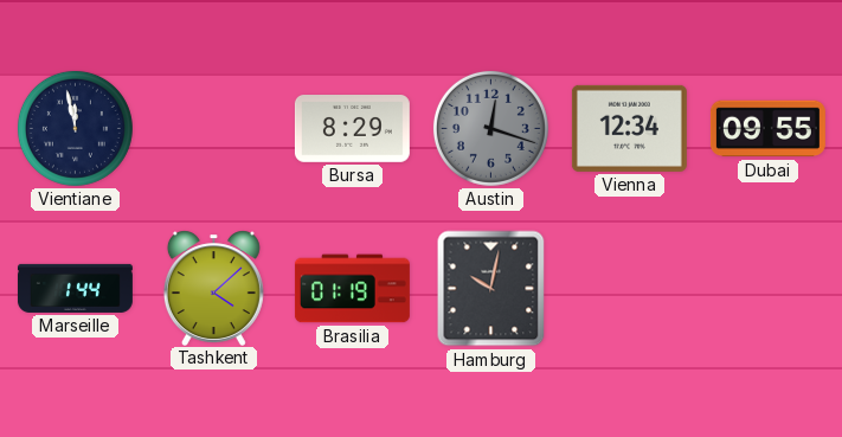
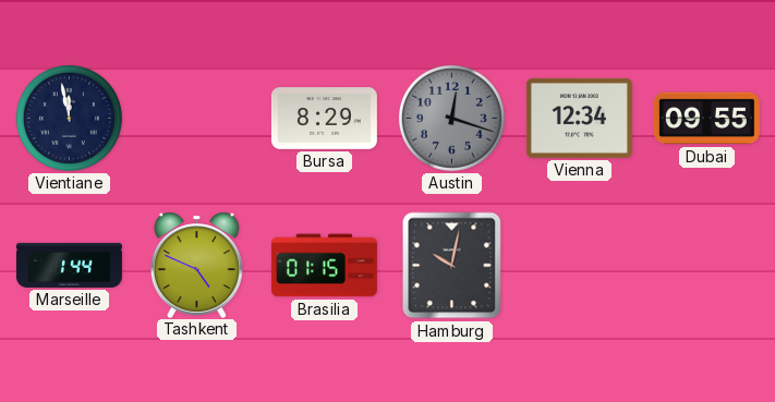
Tashkent: 4:08 -> 4:49
Brasilia: 01:19 -> 01:15
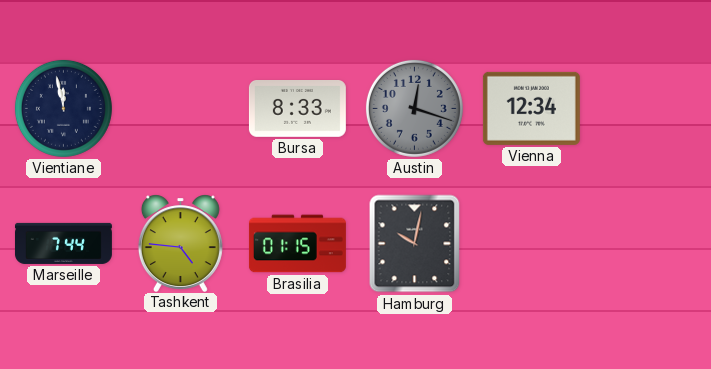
Bursa: 8:29 -> 8:33
Dubai: 09:55 -> none
Marseille: 1:44 -> 7:44
Tashkent: 4:49 -> 4:46
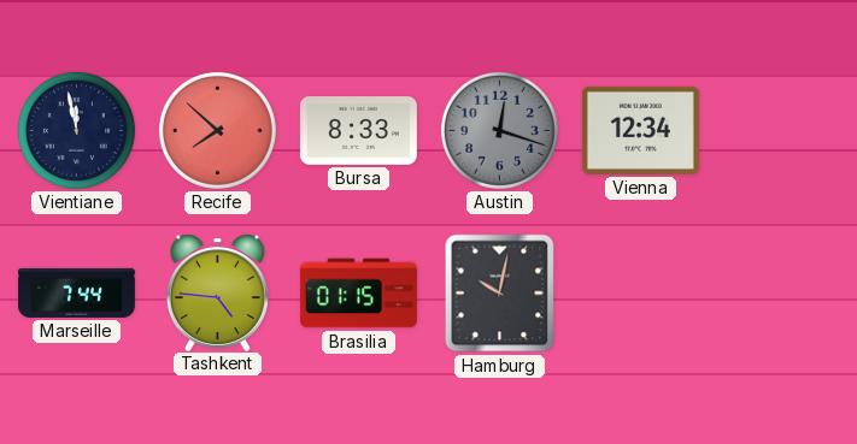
Recife: none -> 7:52
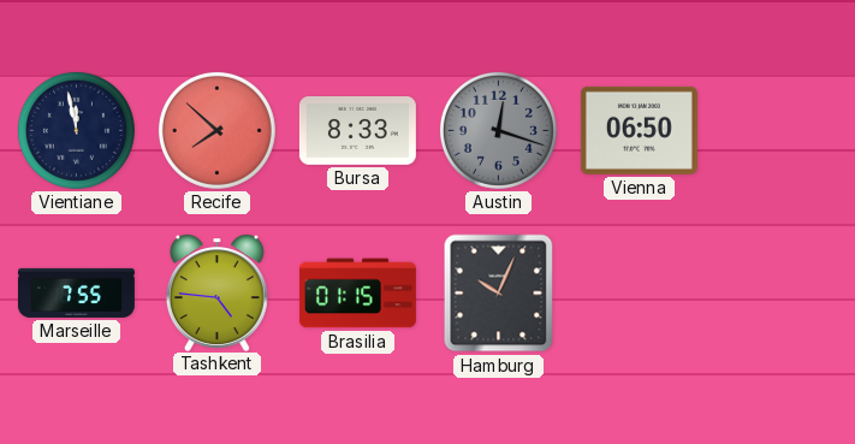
Vienna: 12:34 -> 06:50
Marseille: 7:44 -> 7:55
Hamburg: 10:02 -> 10:04
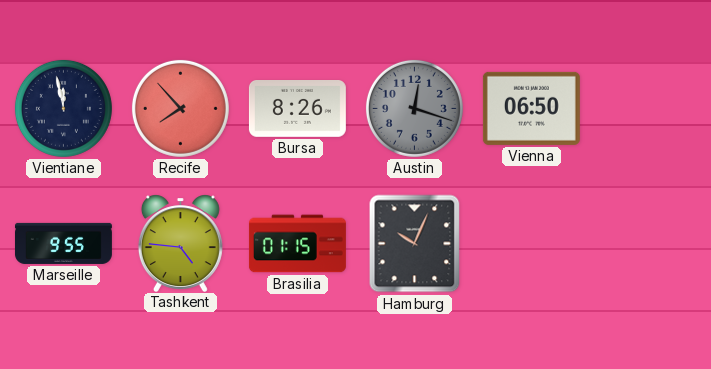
Recife: 7:52 -> 7:53
Bursa: 8:33 -> 8:26
Marseille: 7:55 -> 9:55
